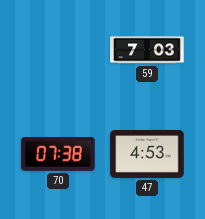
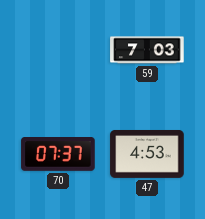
70: 07:38 -> 07:37
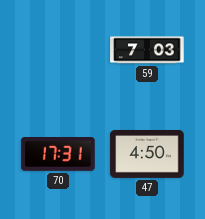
70: 07:37 -> 17:31
47: 4:53 -> 4:50
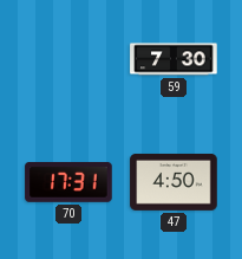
59: 7:03 -> 7:30
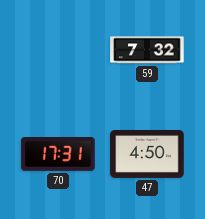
59: 7:30 -> 7:32
